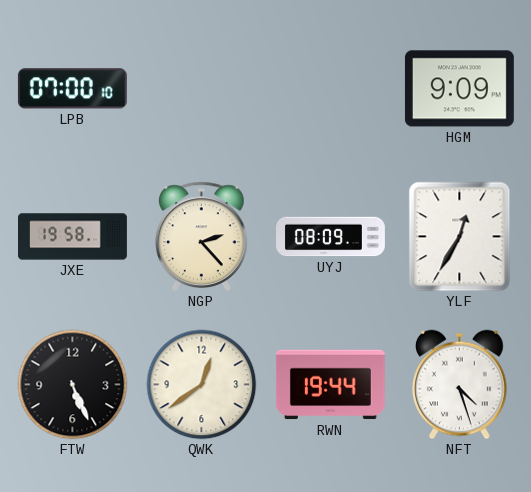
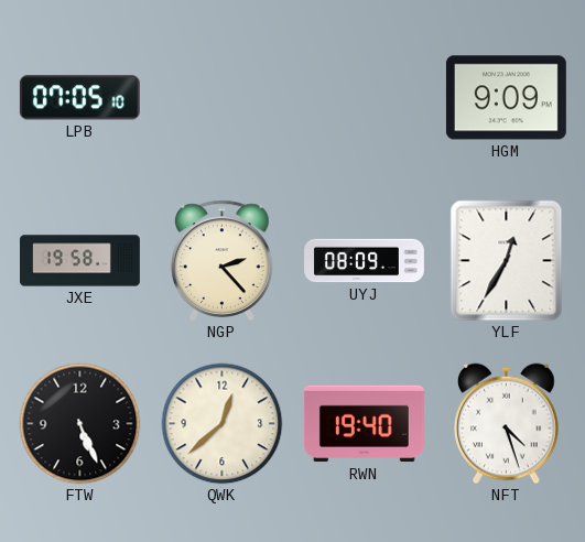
LPB: 07:00 -> 07:05
QWK: 12:39 -> 12:38
RWN: 19:44 -> 19:40
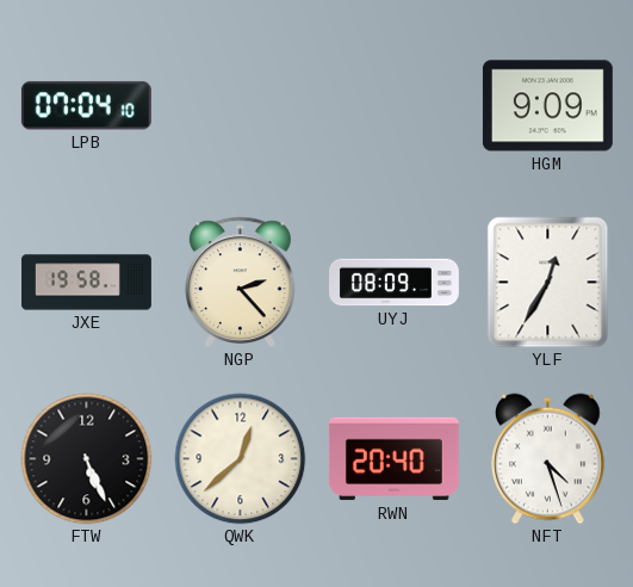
LPB: 07:05 -> 07:04
RWN: 19:40 -> 20:40
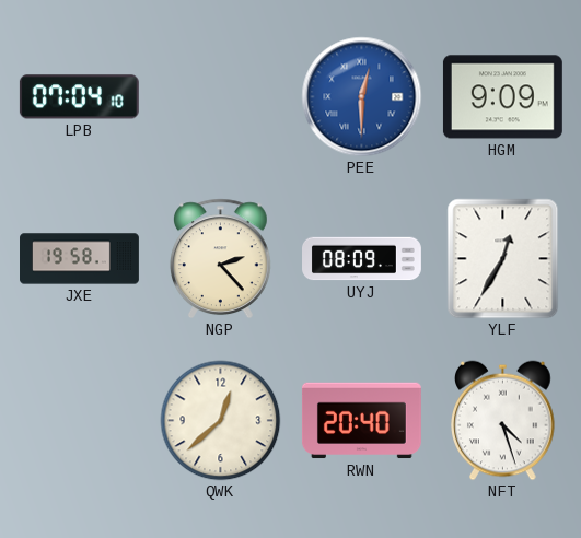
PEE: none -> 12:30
FTW: 5:26 -> none
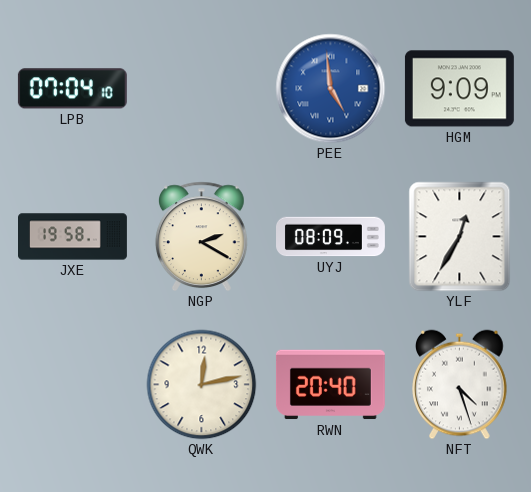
PEE: 12:30 -> 4:59
NGP: 2:23 -> 2:20
QWK: 12:38 -> 12:13
